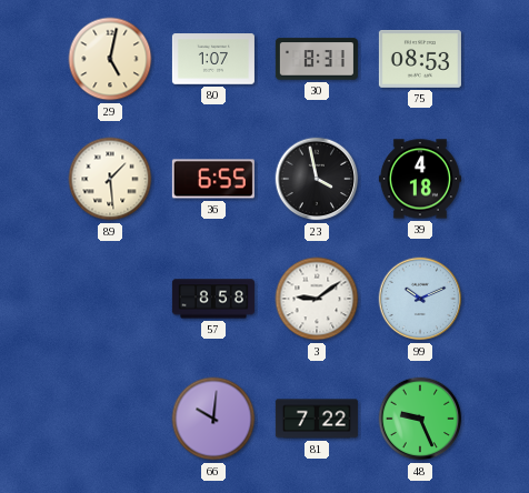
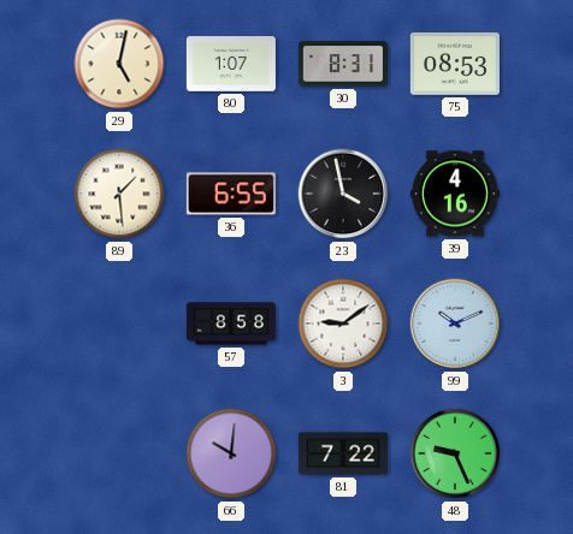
39: 4:18 -> 4:16
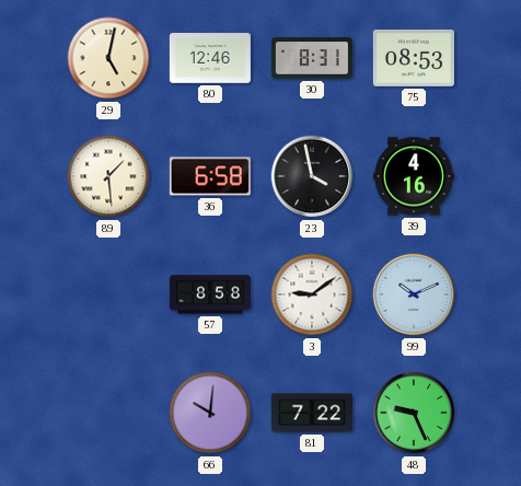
80: 1:07 -> 12:46
36: 6:55 -> 6:58
